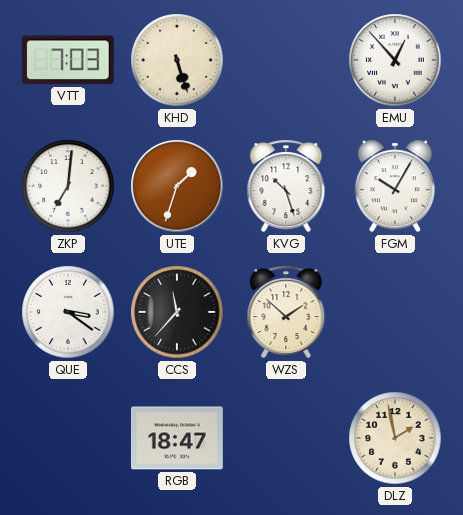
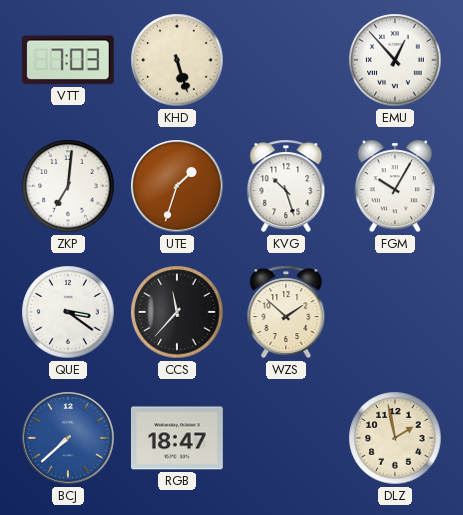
BCJ: none -> 7:38
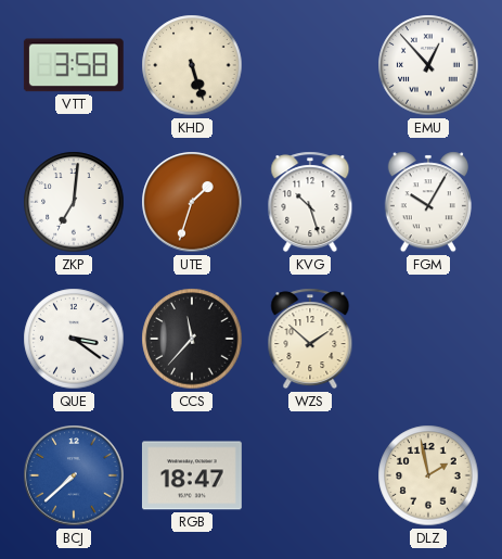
VTT: 7:03 -> 3:58
